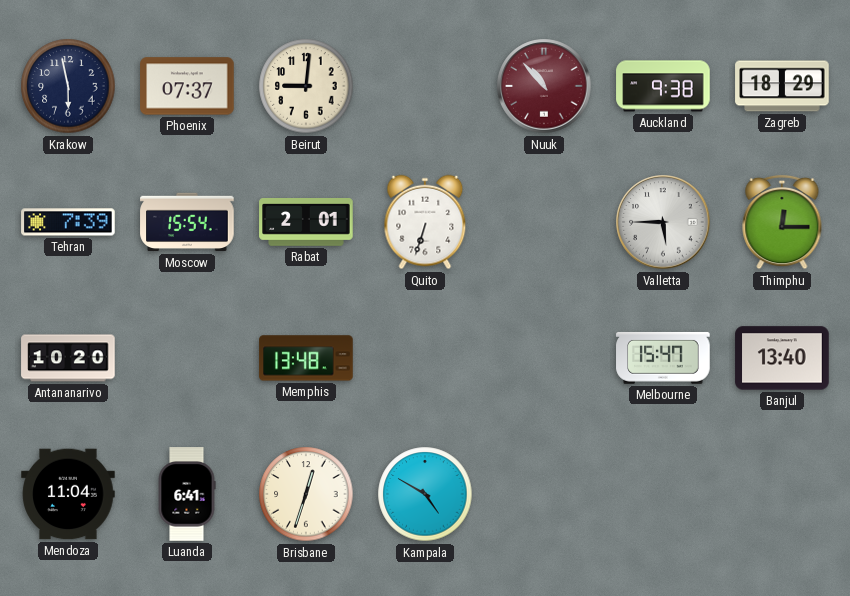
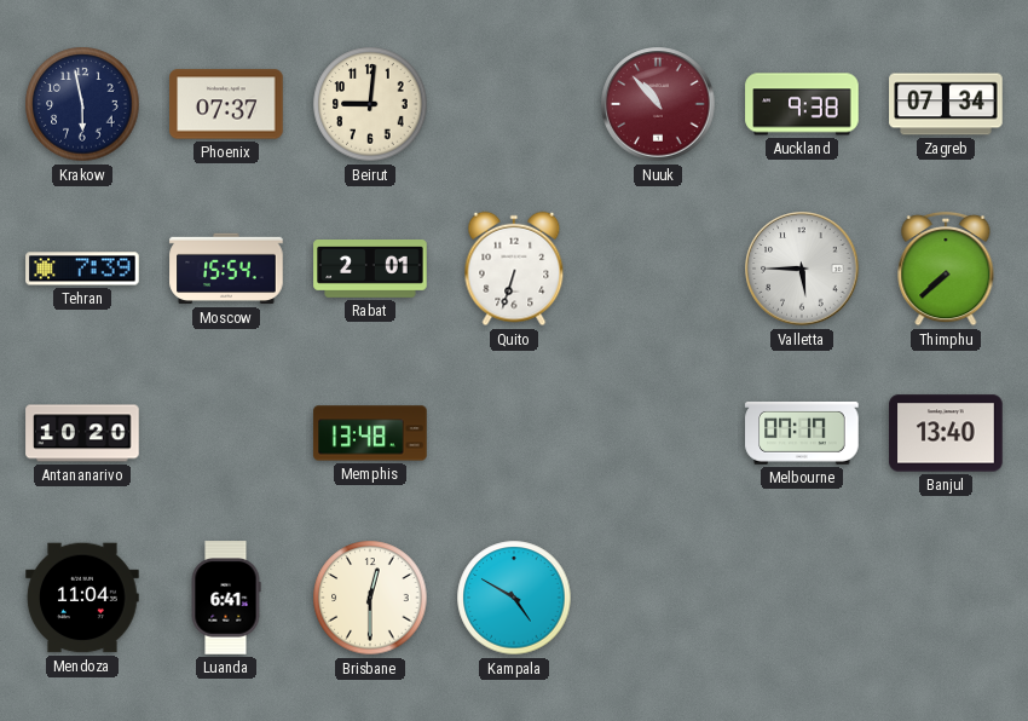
Zagreb: 18:29 -> 07:34
Thimphu: 12:15 -> 7:38
Melbourne: 15:47 -> 07:17
Brisbane: 12:33 -> 12:30
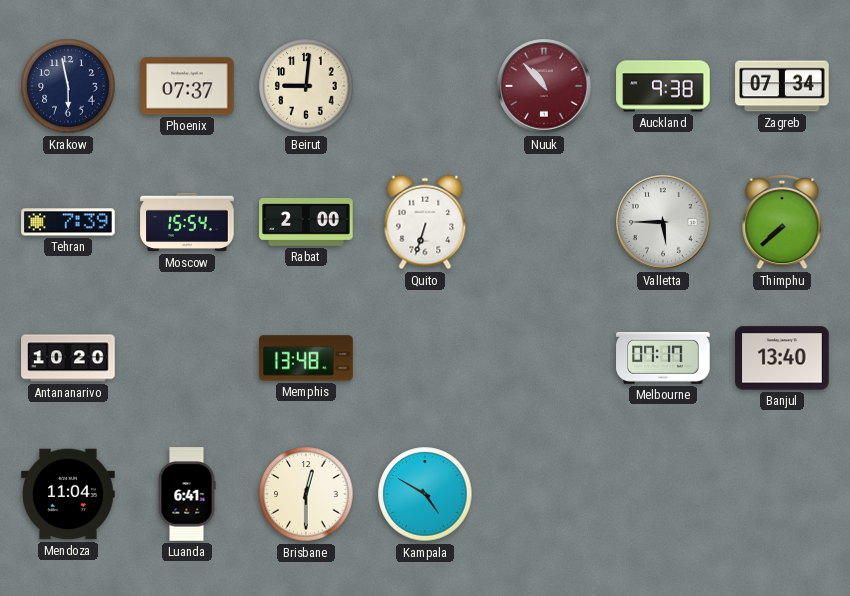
Rabat: 2:01 -> 2:00
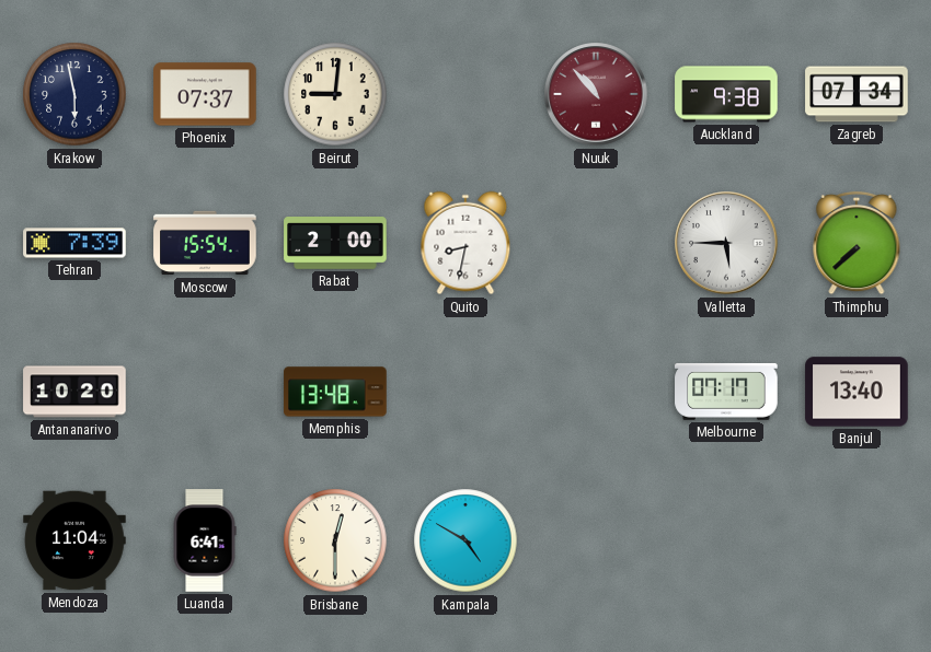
Quito: 6:33 -> 8:32
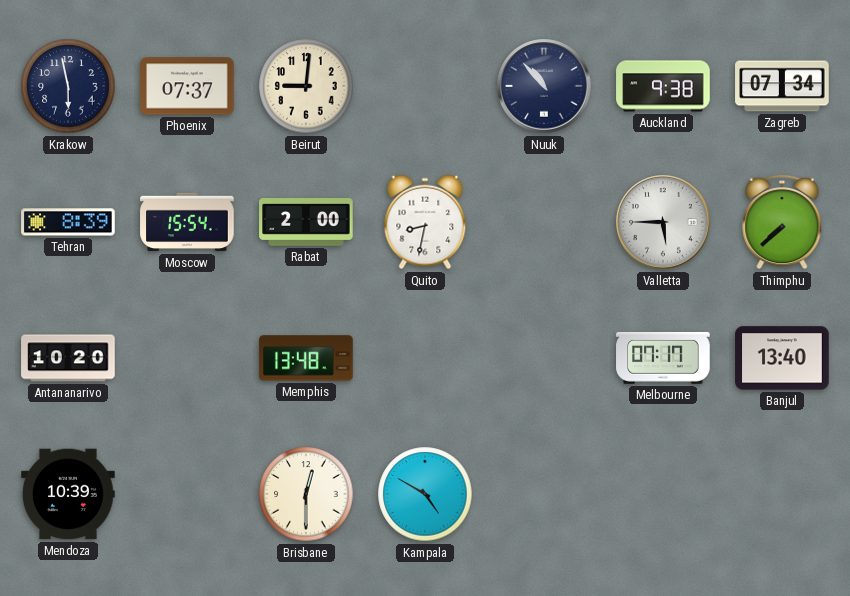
Nuuk dial: burgundy -> navy
Tehran: 7:39 -> 8:39
Mendoza: 11:04 -> 10:39
Luanda: 6:41 -> none
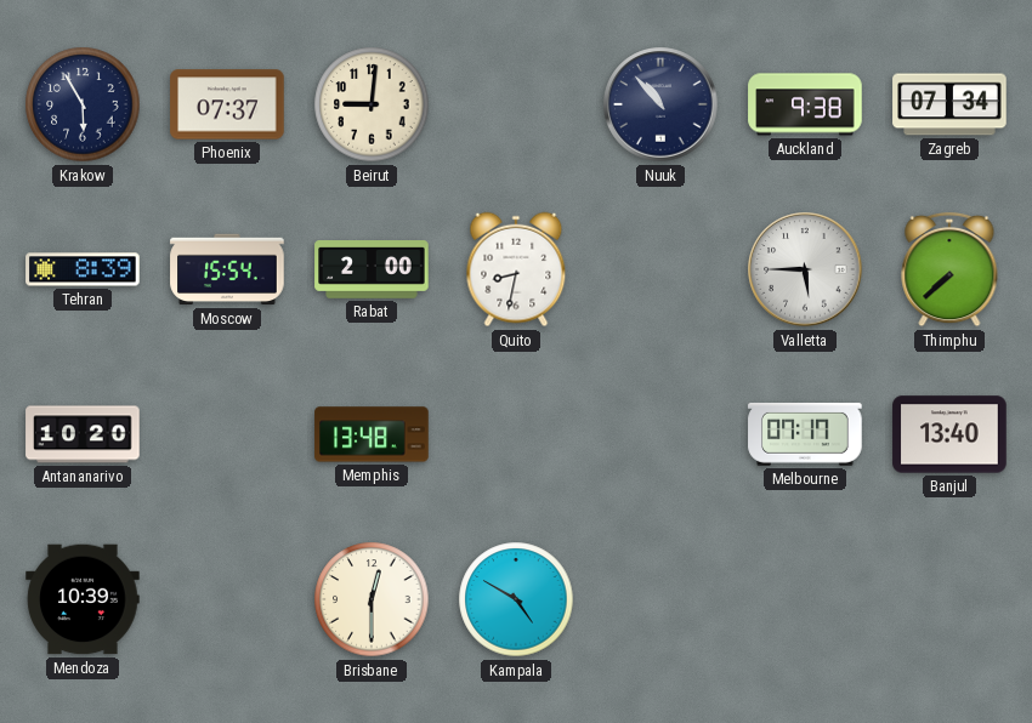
Krakow: 5:58 -> 5:55
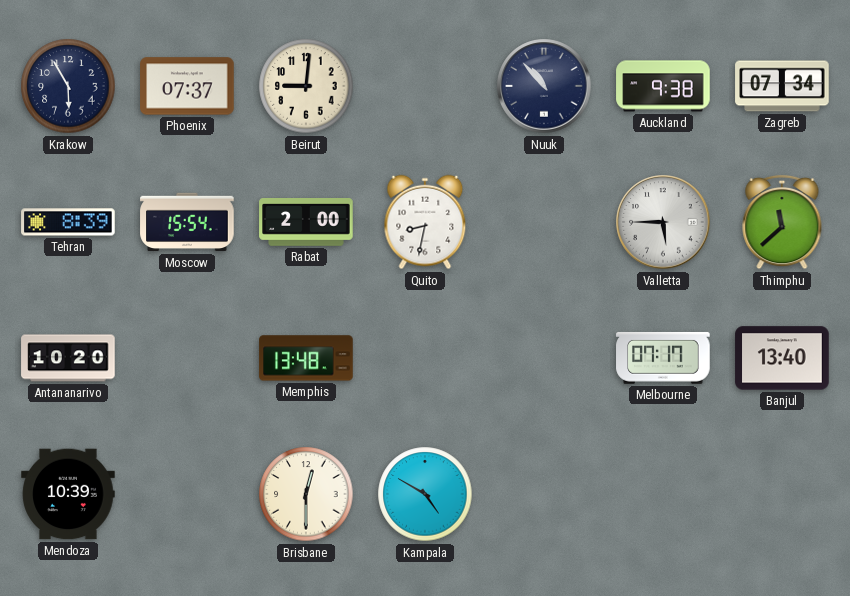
Thimphu: 7:38 -> 11:38
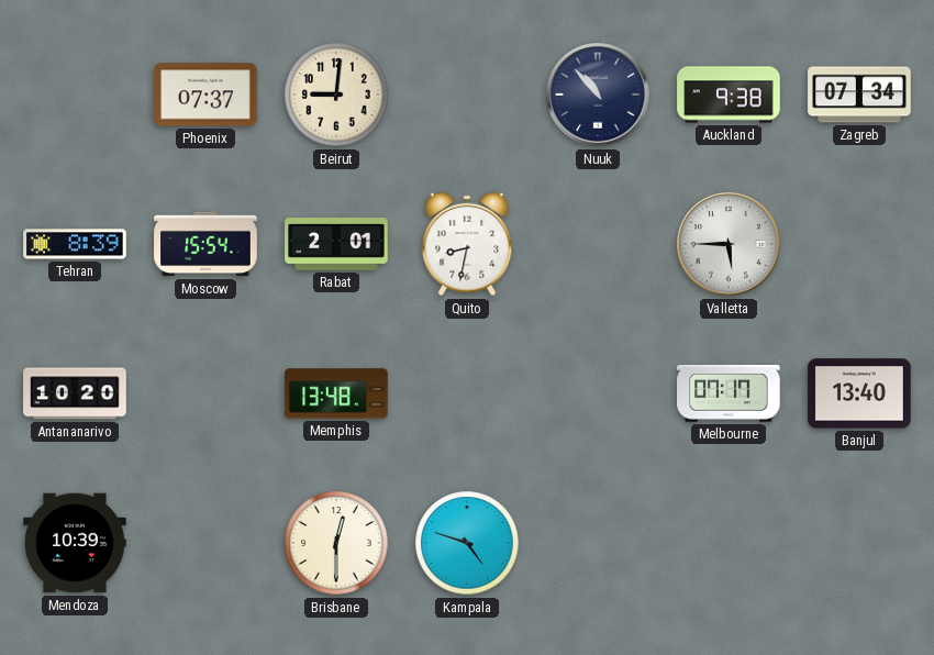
Krakow: 5:55 -> none
Rabat: 2:00 -> 2:01
Thimphu: 11:38 -> none
Kampala: 4:50 -> 4:48
